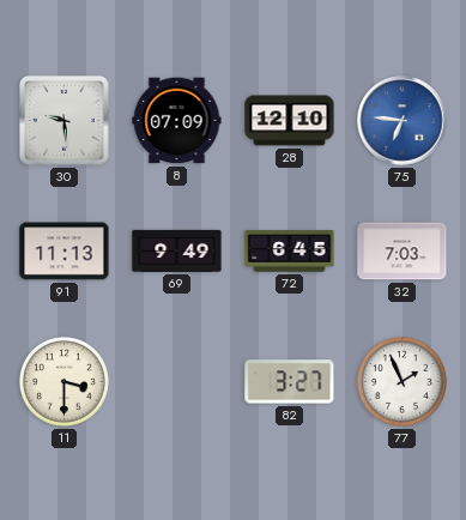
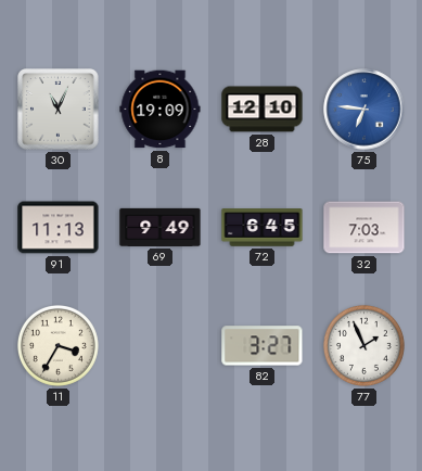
30: 9:29 -> 11:04
8: 07:09 -> 19:09
11: 3:30 -> 3:35
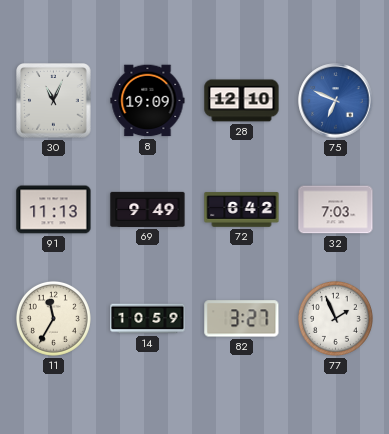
75: 6:46 -> 6:49
72: 6:45 -> 6:42
11: 3:35 -> 11:35
14: none -> 10:59
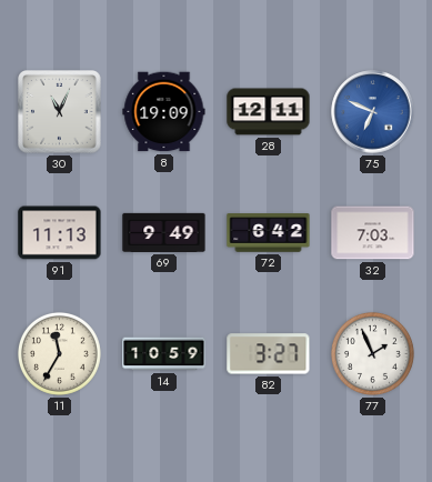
28: 12:10 -> 12:11
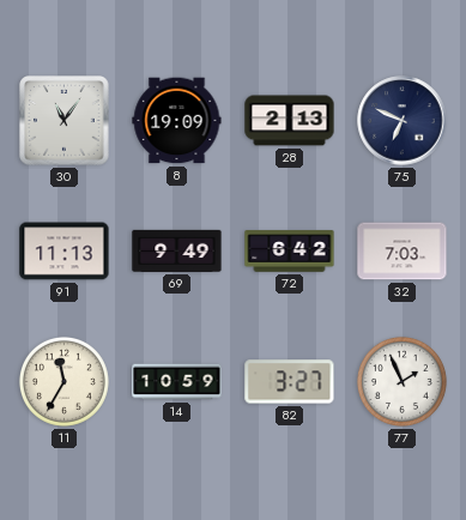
30: 11:04 -> 11:06
28: 12:11 -> 2:13
75 dial: blue -> navy
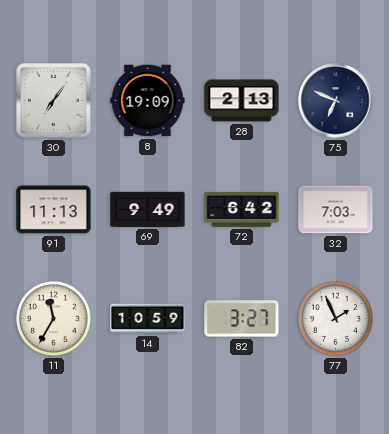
30: 11:06 -> 7:06
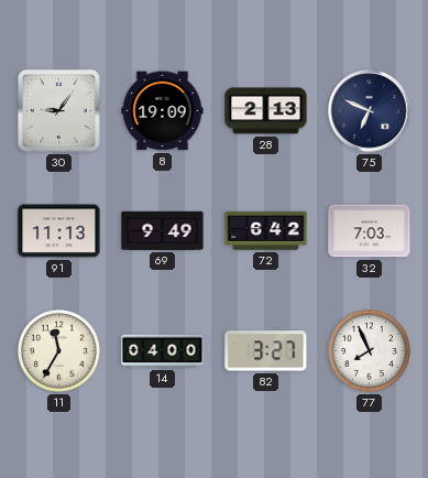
30: 7:06 -> 9:06
14: 10:59 -> 04:00
77: 1:56 -> 7:56
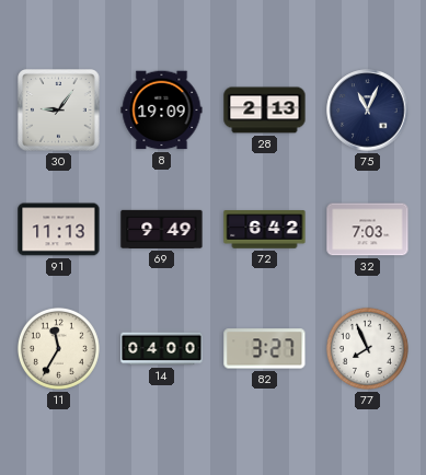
75: 6:49 -> 11:04
